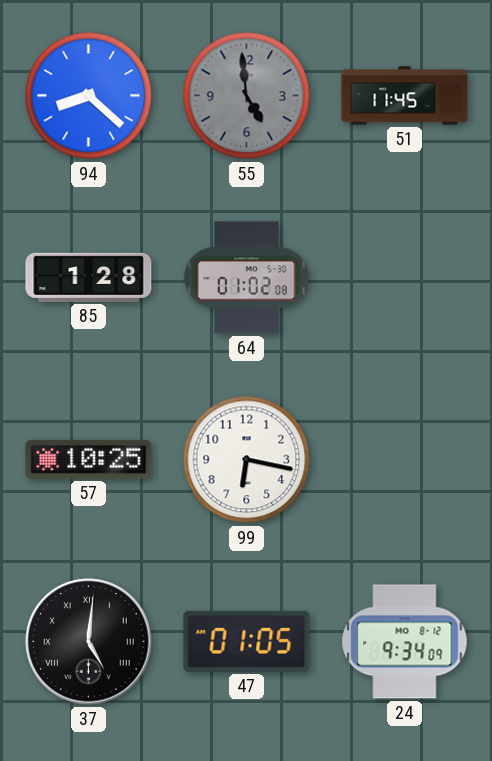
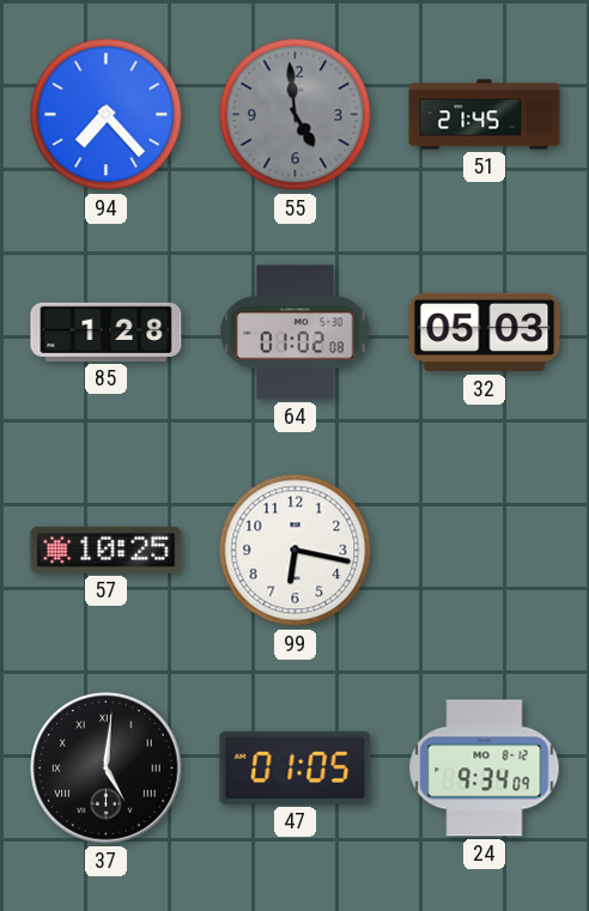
94: 8:22 -> 7:23
51: 11:45 -> 21:45
32: none -> 05:03
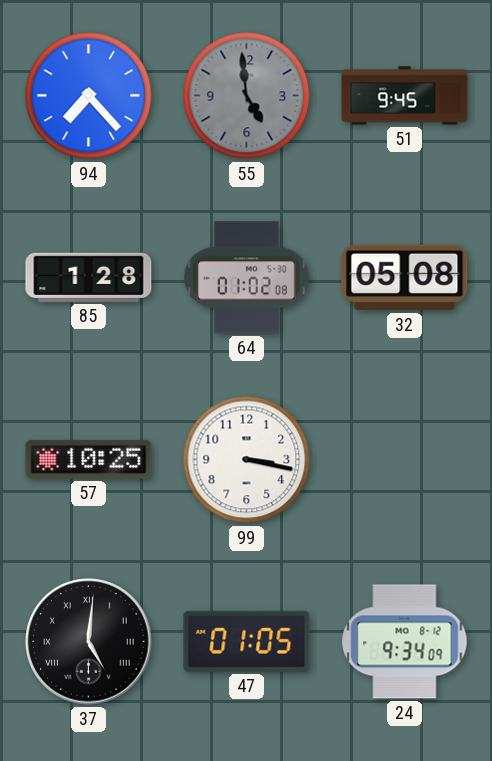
51: 21:45 -> 9:45
32: 05:03 -> 05:08
99: 6:17 -> 3:17
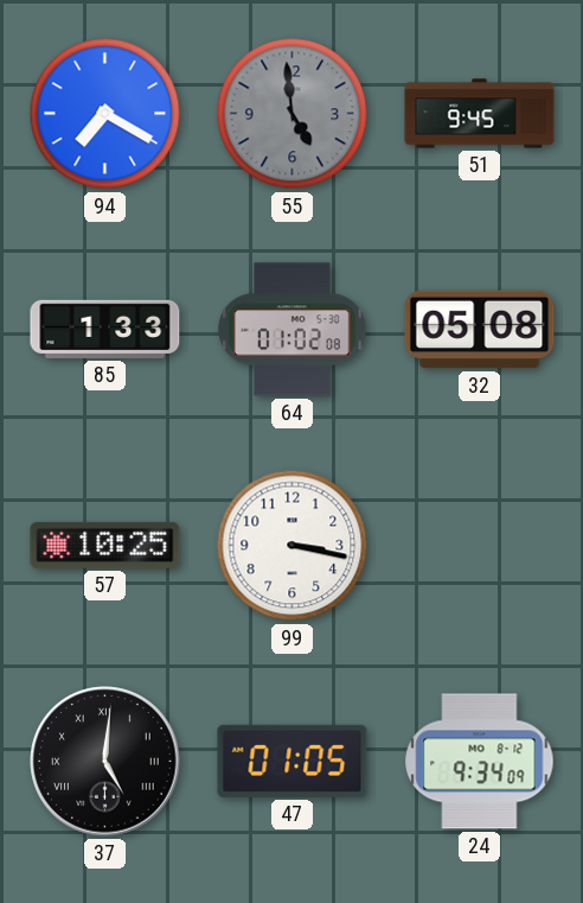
94: 7:23 -> 7:20
85: 1:28 -> 1:33
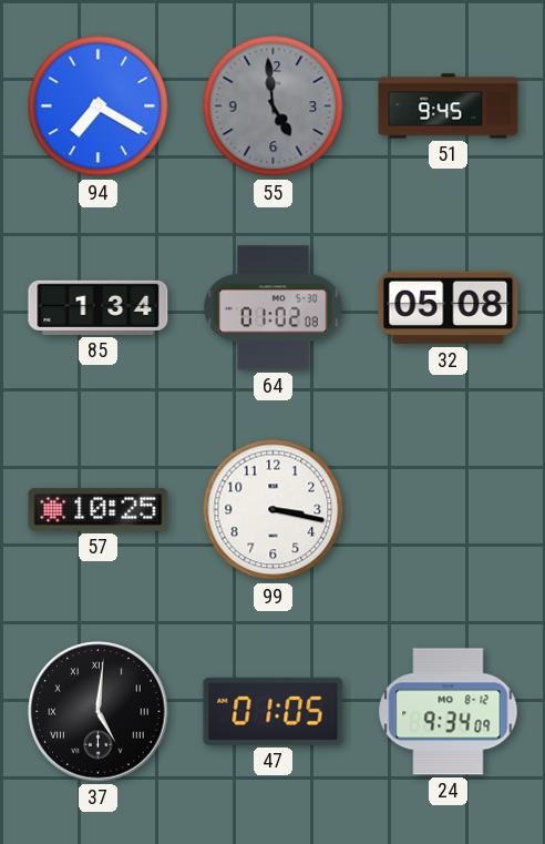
85: 1:33 -> 1:34
